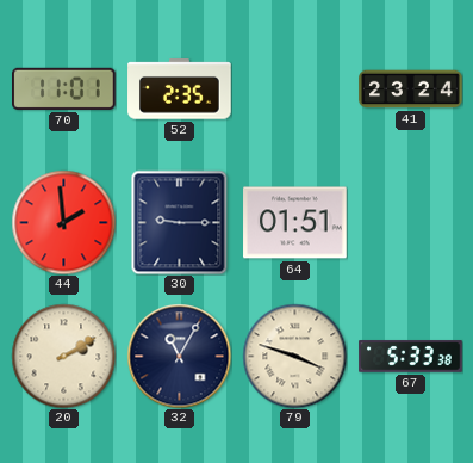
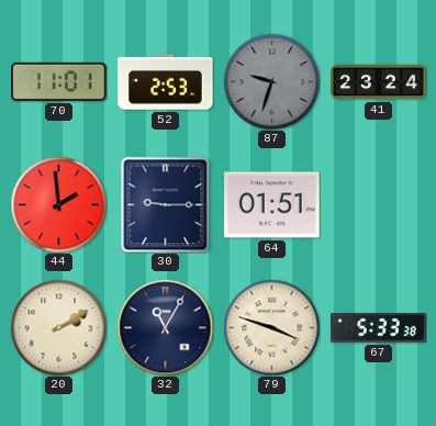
52: 2:35 -> 2:53
87: none -> 9:33
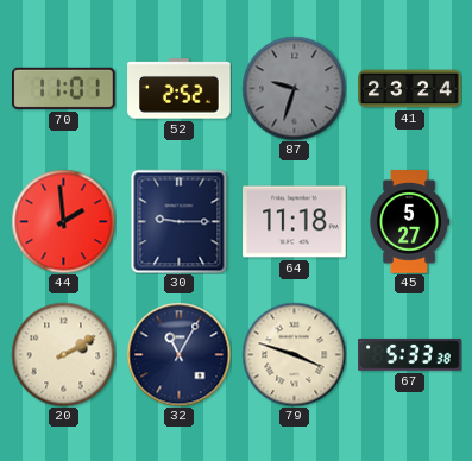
52: 2:53 -> 2:52
64: 01:51 -> 11:18
45: none -> 5:27
